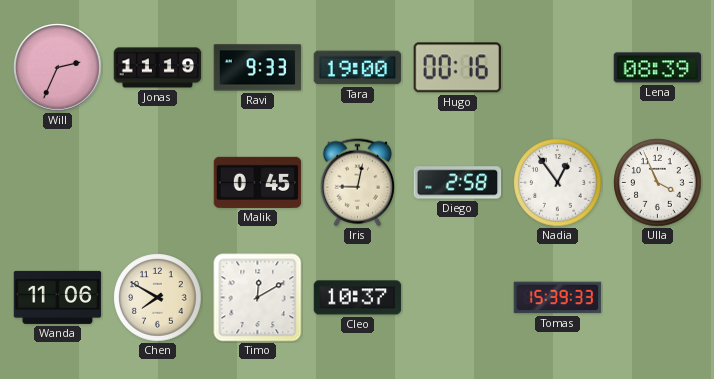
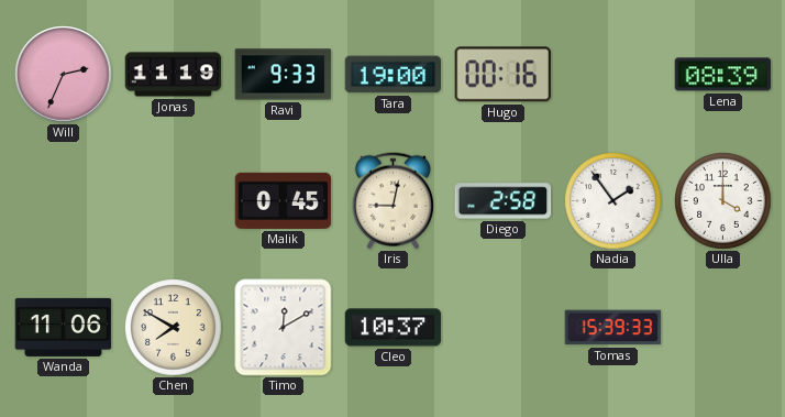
Nadia: 12:54 -> 1:54
Ulla: 3:56 -> 4:00
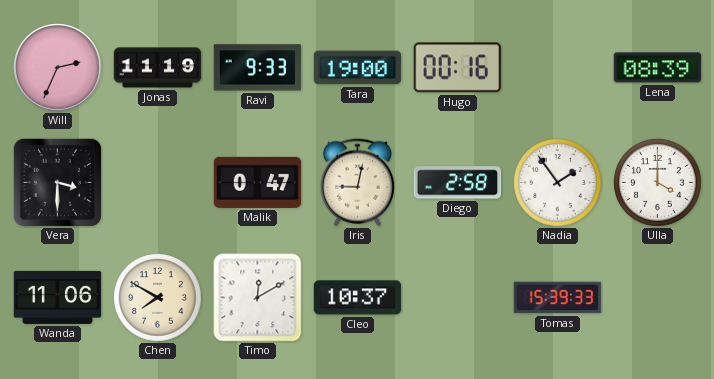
Vera: none -> 3:30
Malik: 0:45 -> 0:47
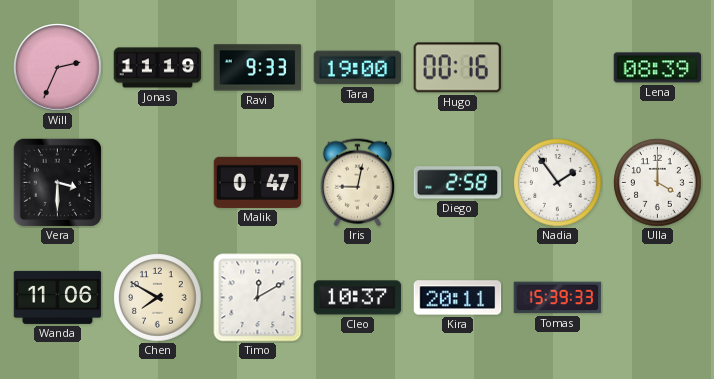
Kira: none -> 20:11
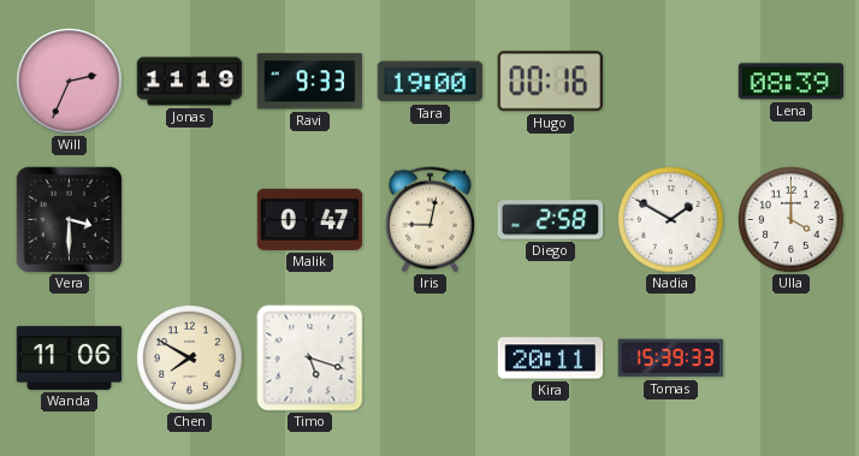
Nadia: 1:54 -> 1:50
Timo: 12:10 -> 5:18
Cleo: 10:37 -> none
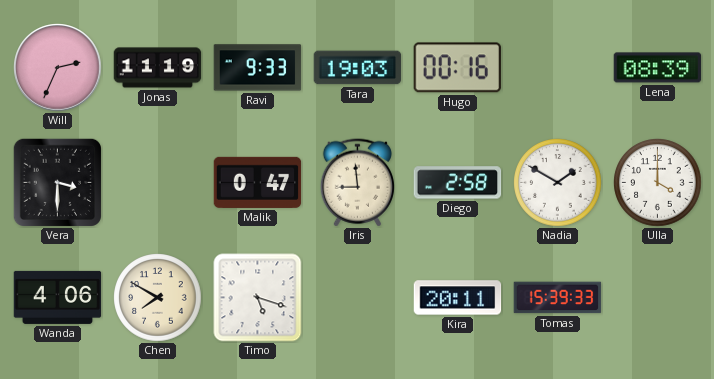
Tara: 19:00 -> 19:03
Iris: 9:02 -> 8:59
Wanda: 11:06 -> 4:06
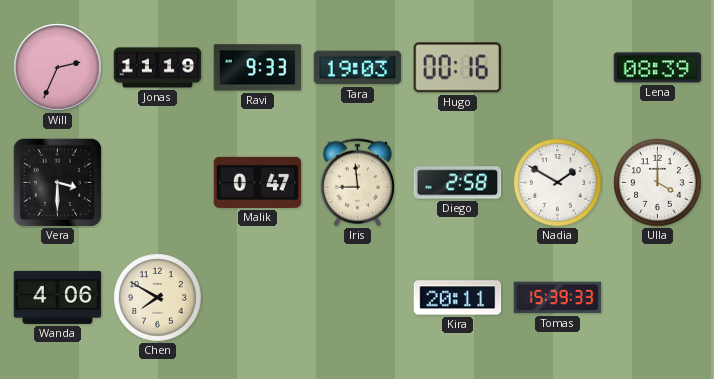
Timo: 5:18 -> none
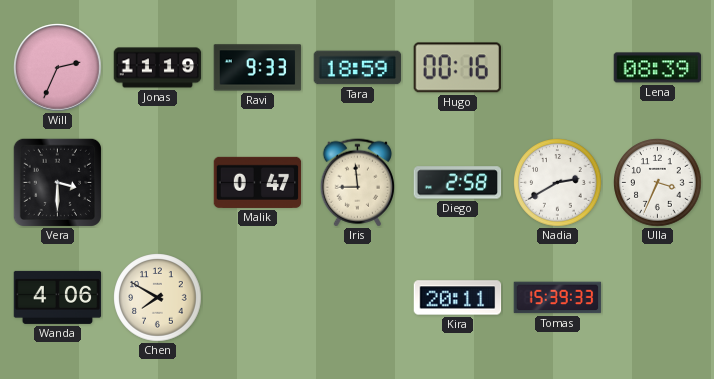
Tara: 19:03 -> 18:59
Nadia: 1:50 -> 2:40
Ulla: 4:00 -> 3:34
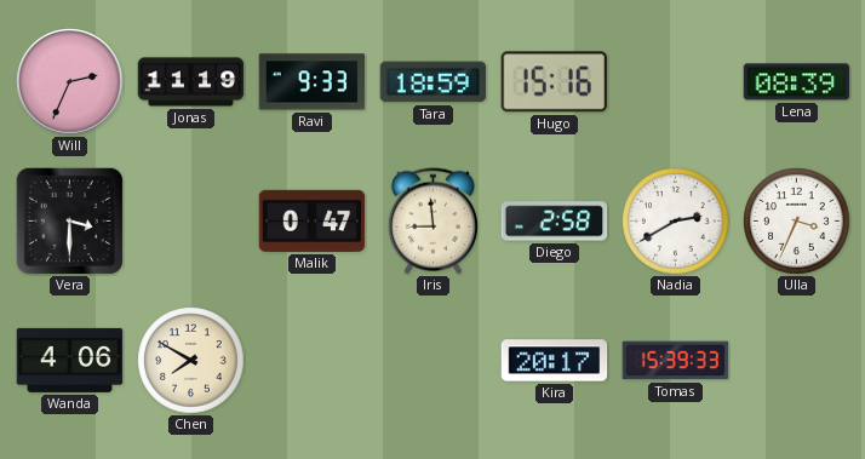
Hugo: 00:16 -> 15:16
Kira: 20:11 -> 20:17
